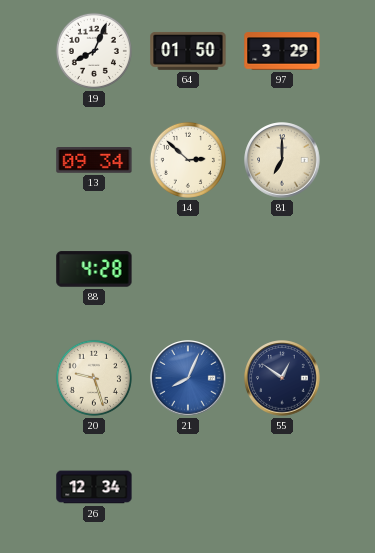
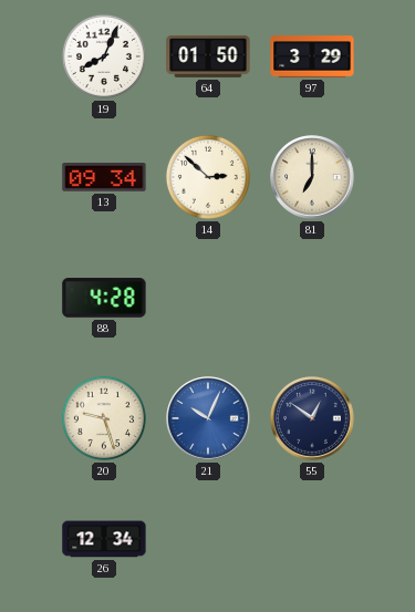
21: 8:04 -> 10:04
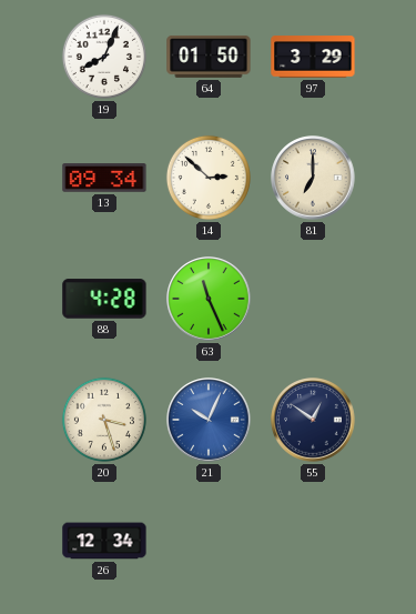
63: none -> 11:26
20: 9:27 -> 3:27
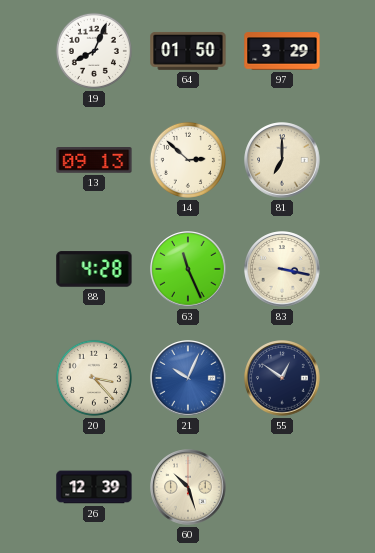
13: 09:34 -> 09:13
83: none -> 3:17
20: 3:27 -> 3:23
26: 12:34 -> 12:39
60: none -> 10:27
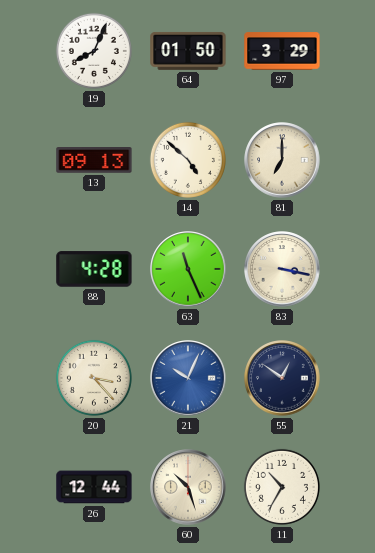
14: 2:52 -> 4:52
26: 12:39 -> 12:44
11: none -> 10:35
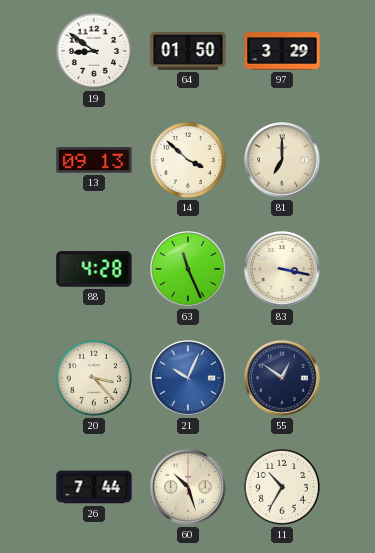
19: 8:04 -> 8:51
14: 4:52 -> 3:52
26: 12:44 -> 7:44
